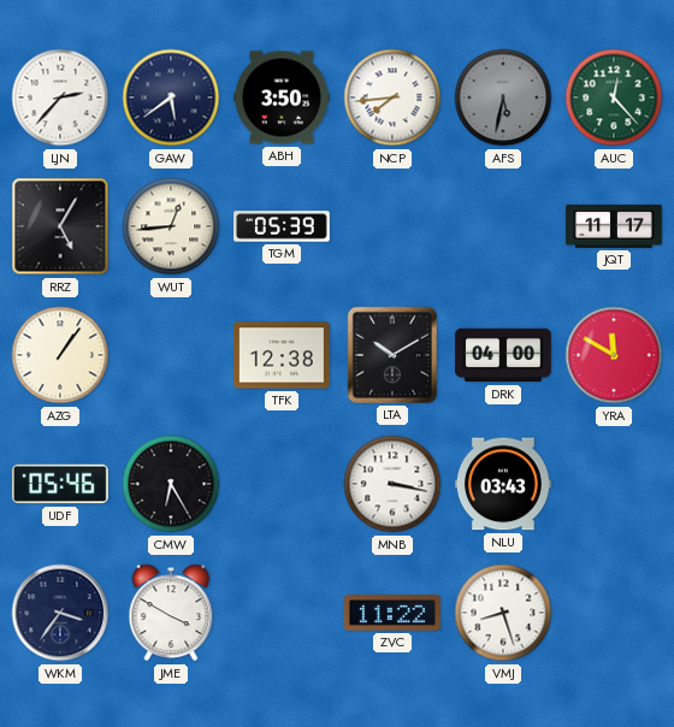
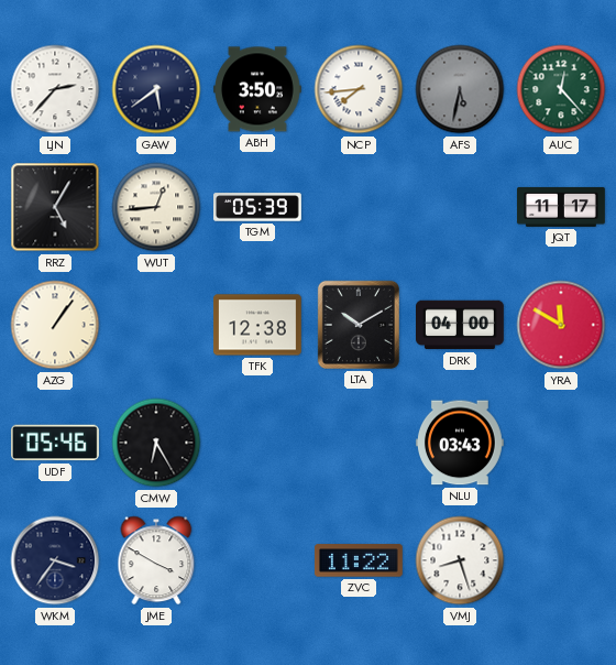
MNB: 3:17 -> none
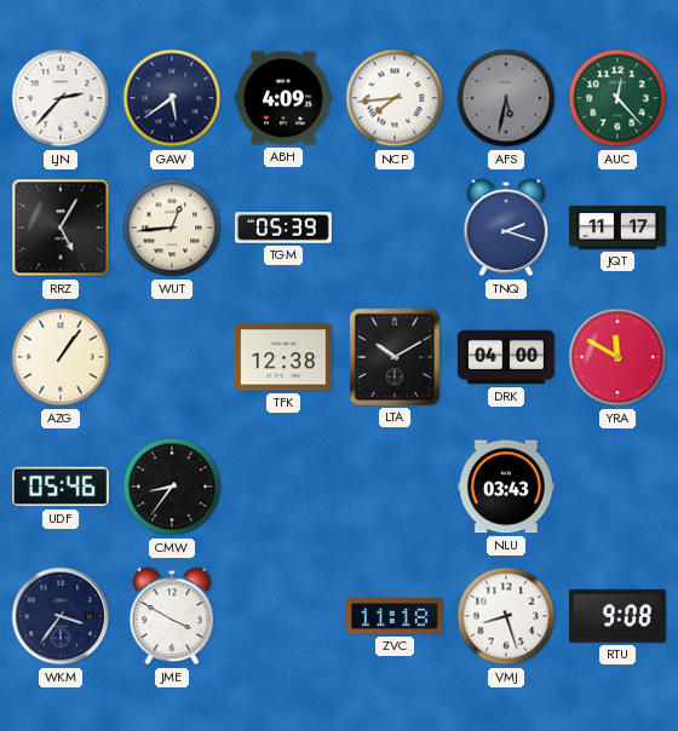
ABH: 3:50 -> 4:09
TNQ: none -> 2:18
CMW: 6:25 -> 8:36
ZVC: 11:22 -> 11:18
RTU: none -> 9:08
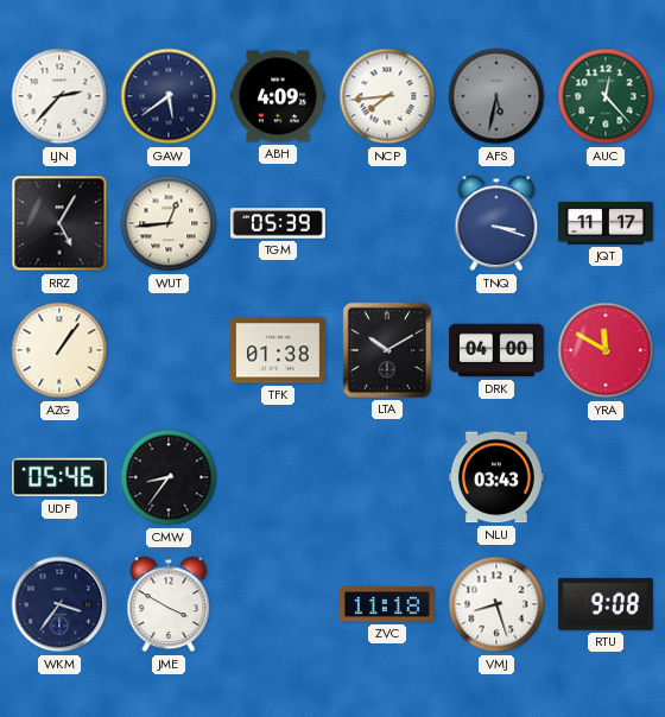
TNQ: 2:18 -> 3:18
TFK: 12:38 -> 01:38
